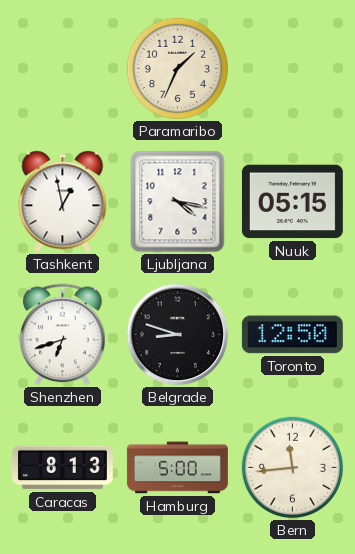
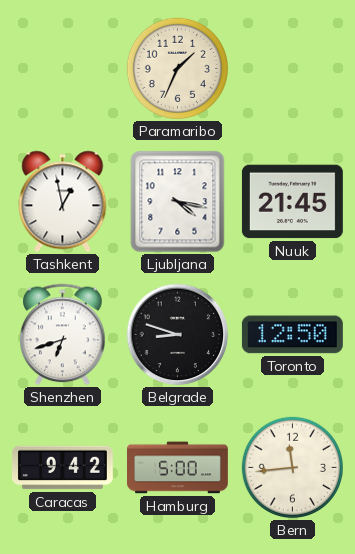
Nuuk: 05:15 -> 21:45
Caracas: 8:13 -> 9:42
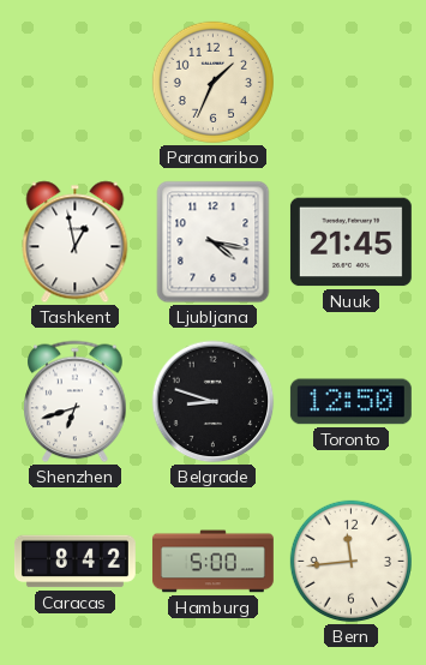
Caracas: 9:42 -> 8:42
